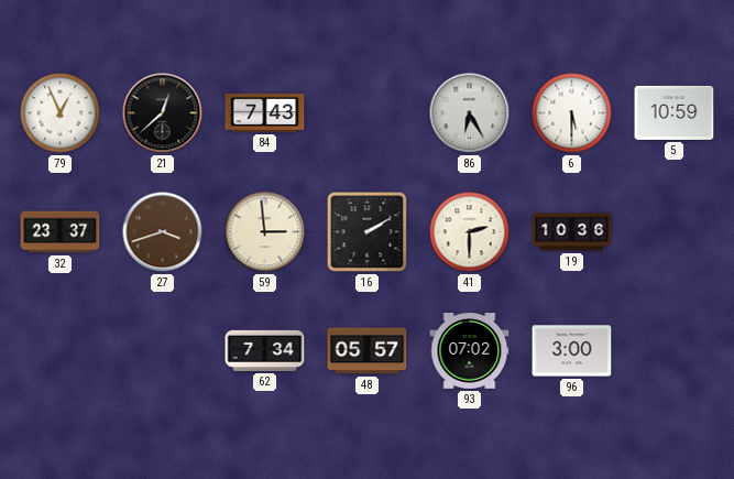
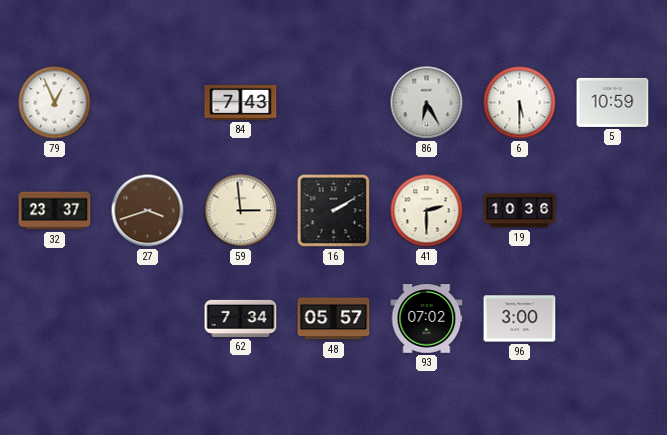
21: 12:38 -> none
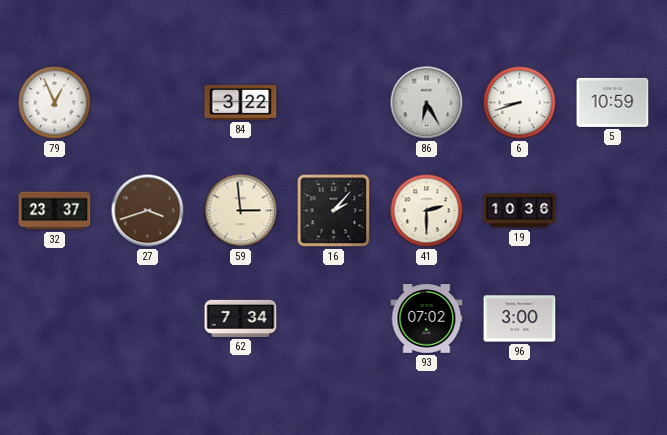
84: 7:43 -> 3:22
6: 5:30 -> 8:42
16: 2:10 -> 2:07
48: 05:57 -> none
